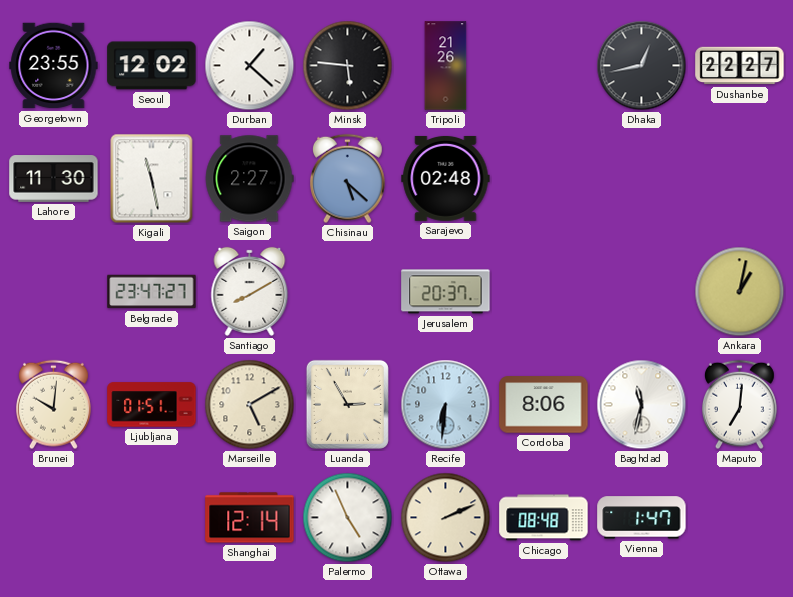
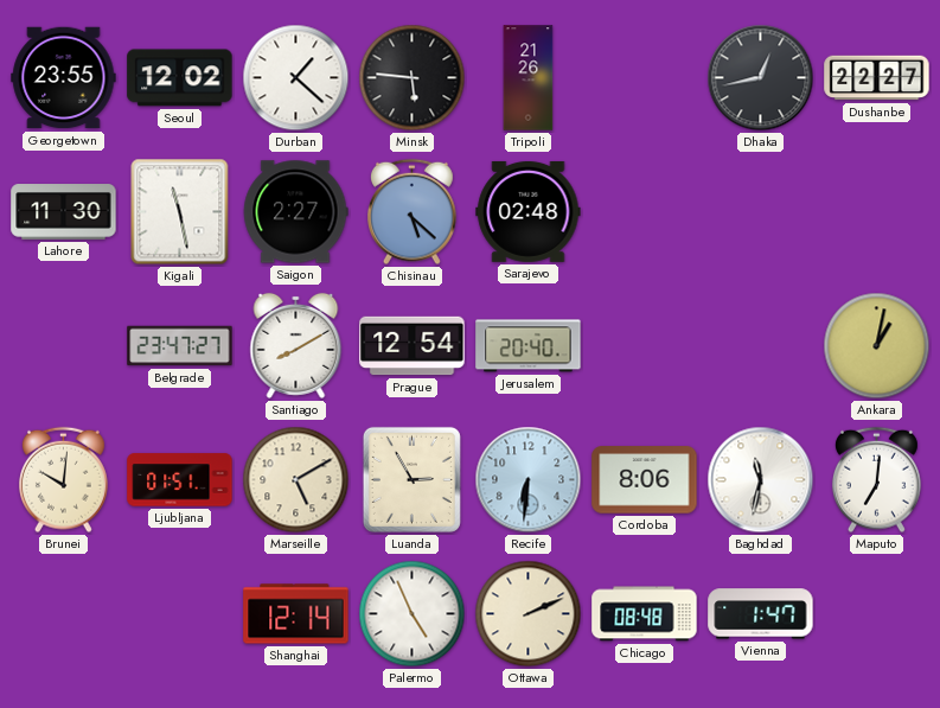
Prague: none -> 12:54
Jerusalem: 20:37 -> 20:40
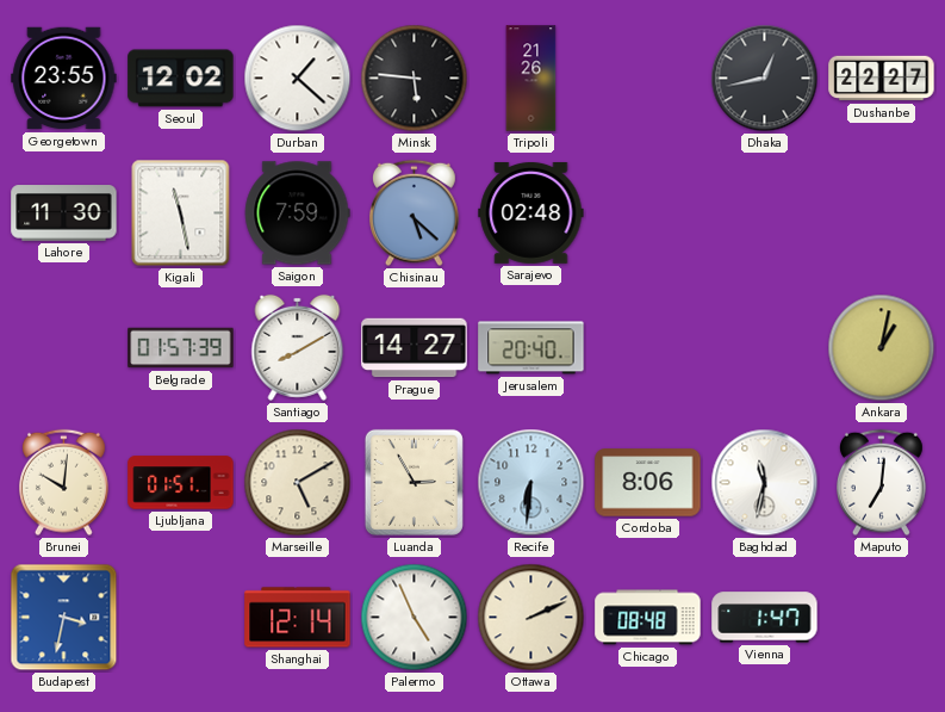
Saigon: 2:27 -> 7:59
Belgrade: 23:47 -> 01:57
Prague: 12:54 -> 14:27
Budapest: none -> 3:32
